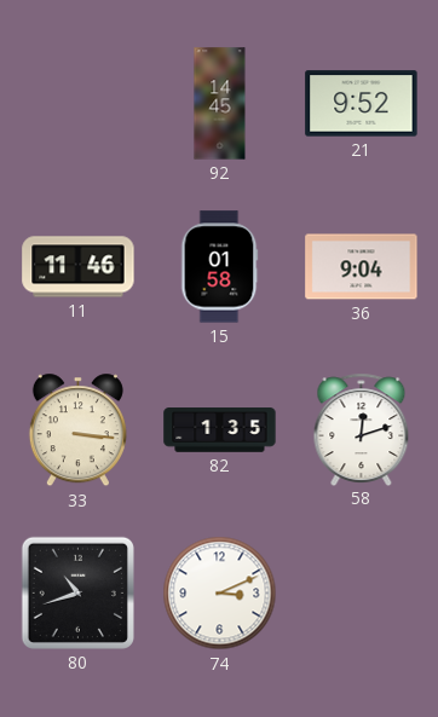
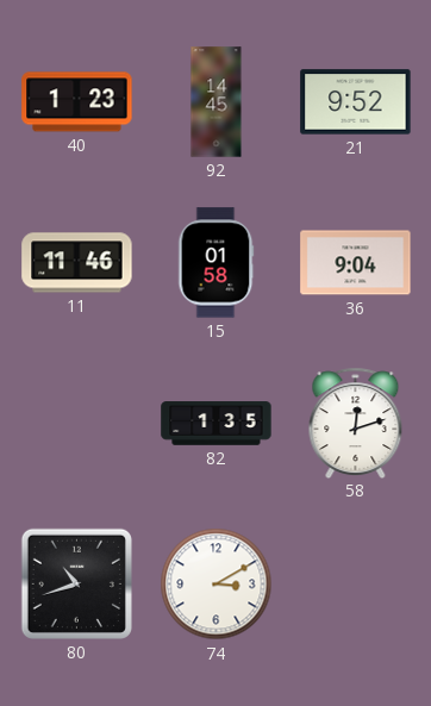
40: none -> 1:23
33: 3:16 -> none
74: 3:11 -> 3:10
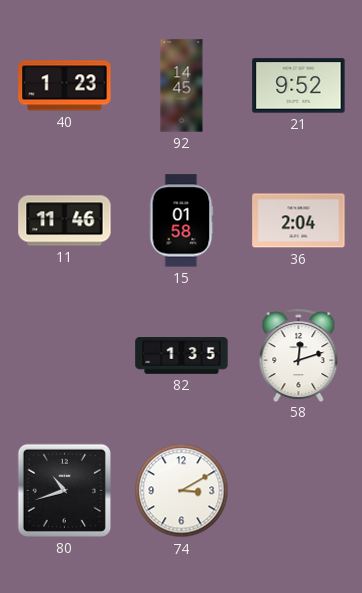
36: 9:04 -> 2:04
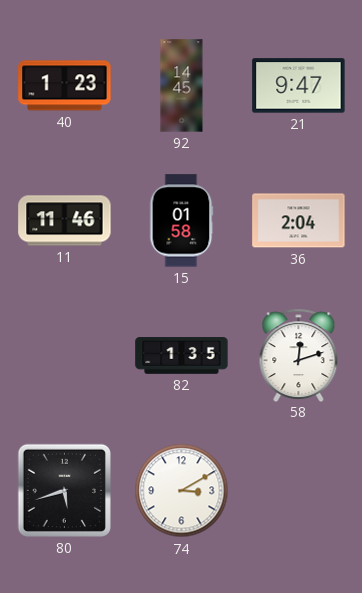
21: 9:52 -> 9:47
80: 10:42 -> 5:42
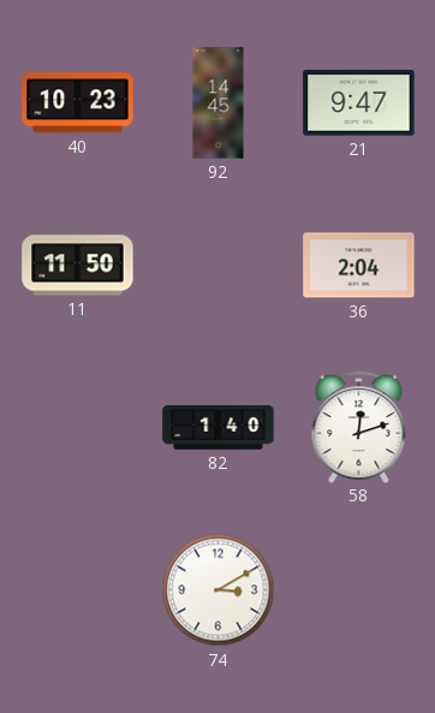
40: 1:23 -> 10:23
11: 11:46 -> 11:50
15: 01:58 -> none
82: 1:35 -> 1:40
80: 5:42 -> none
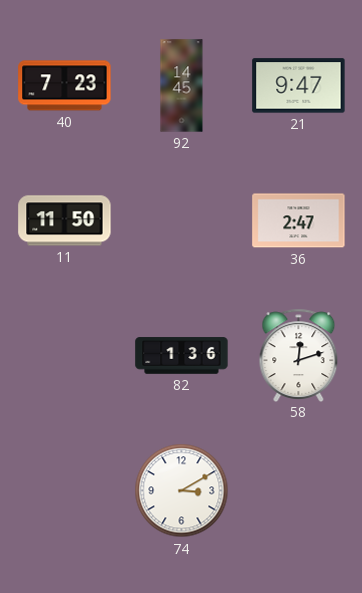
40: 10:23 -> 7:23
36: 2:04 -> 2:47
82: 1:40 -> 1:36
